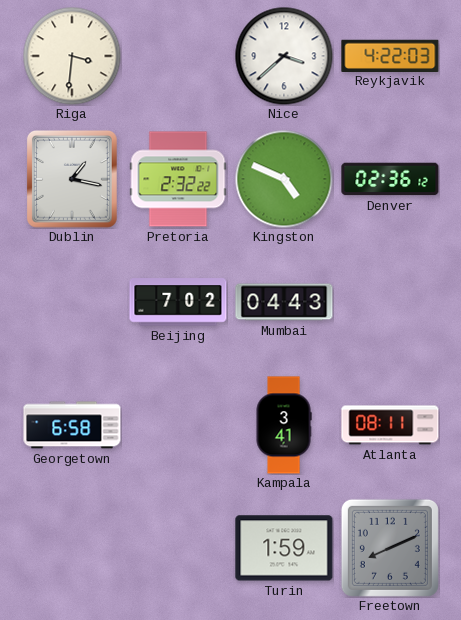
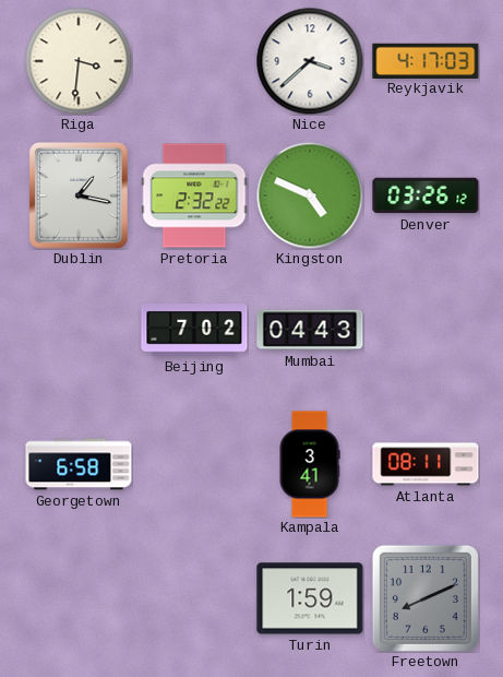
Reykjavik: 4:22 -> 4:17
Denver: 02:36 -> 03:26
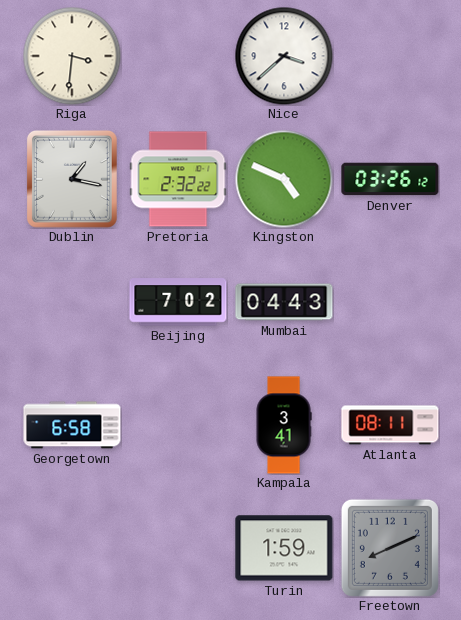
Reykjavik: 4:17 -> none
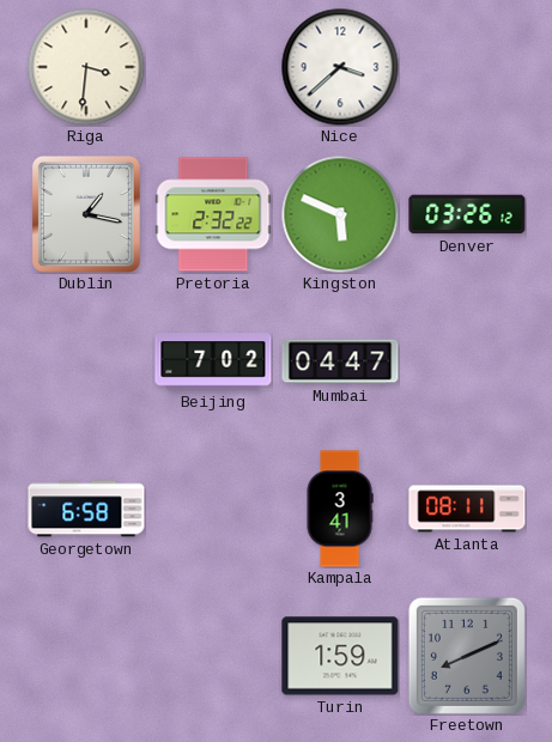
Kingston: 4:49 -> 5:49
Mumbai: 04:43 -> 04:47
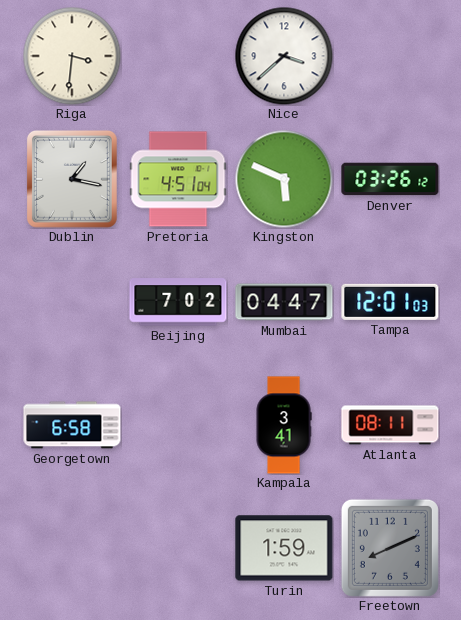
Pretoria: 2:32 -> 4:51
Tampa: none -> 12:01
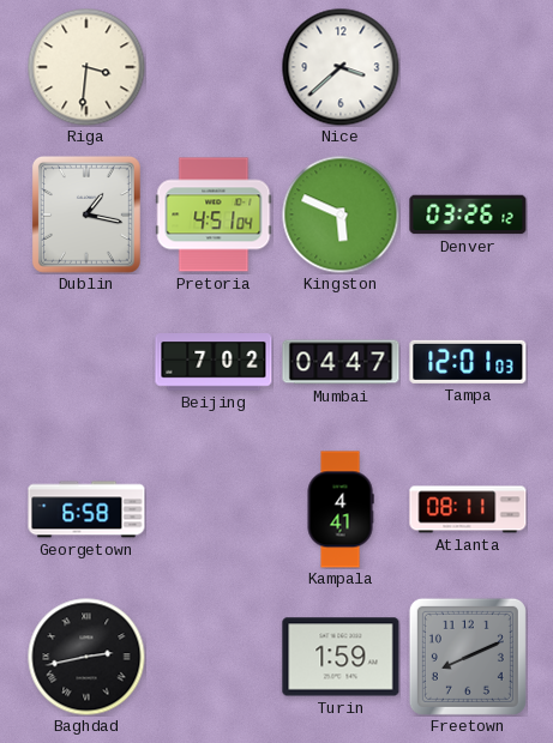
Kampala: 3:41 -> 4:41
Baghdad: none -> 2:43
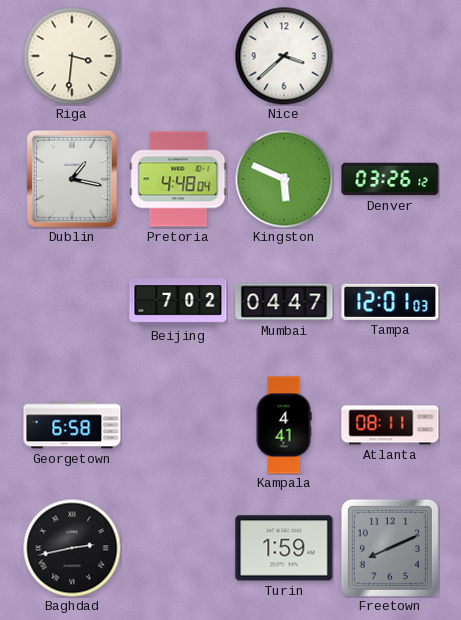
Pretoria: 4:51 -> 4:48
